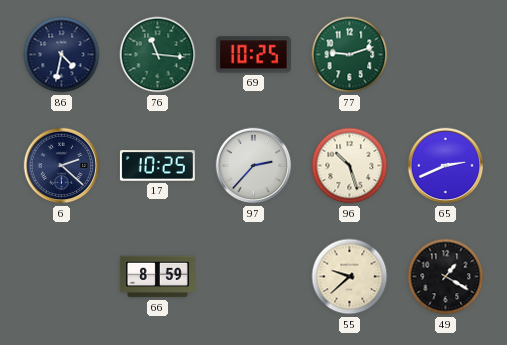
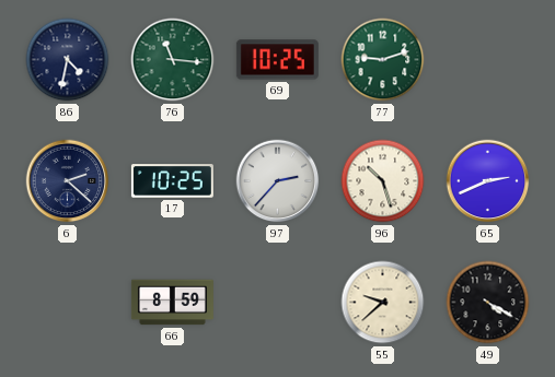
49: 1:20 -> 4:20
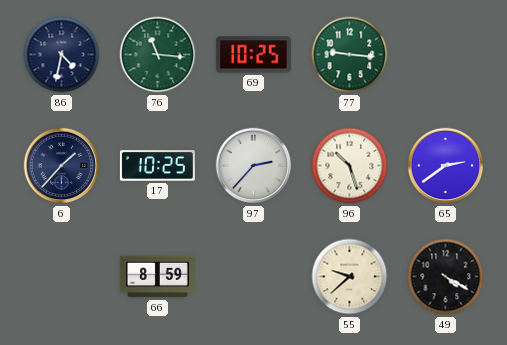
77: 9:12 -> 9:16
6: 2:22 -> 1:37
65: 2:41 -> 2:39
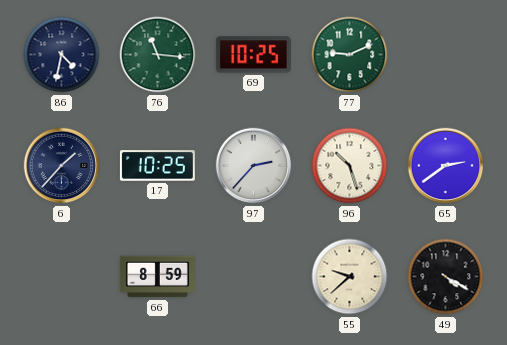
77: 9:16 -> 9:11
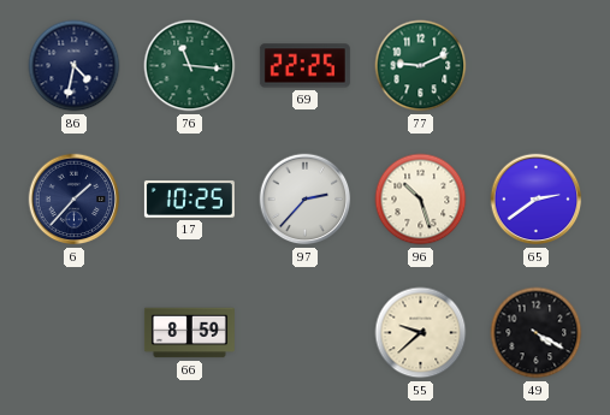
69: 10:25 -> 22:25
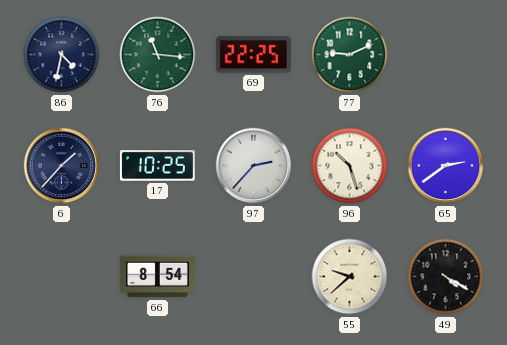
66: 8:59 -> 8:54
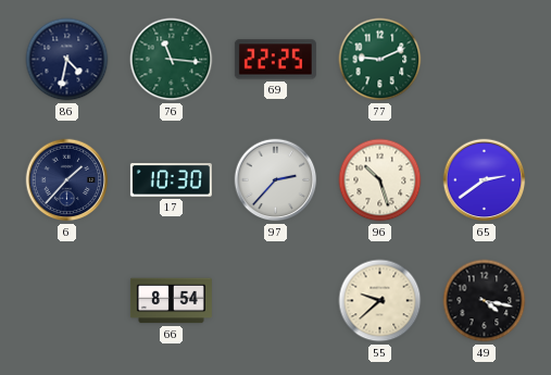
17: 10:25 -> 10:30
49: 4:20 -> 4:17
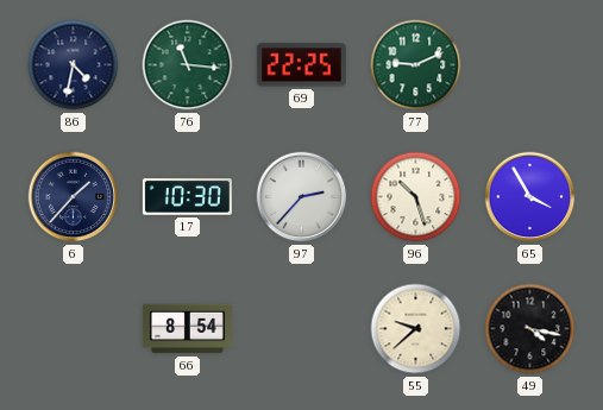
65: 2:39 -> 3:55
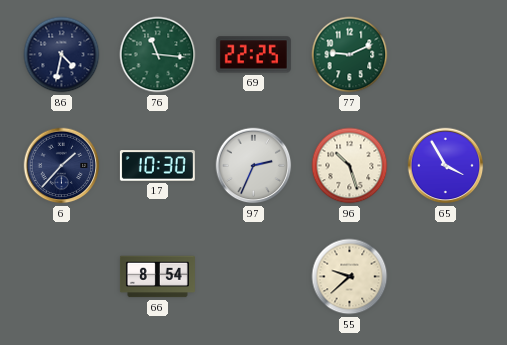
97: 2:37 -> 2:34
49: 4:17 -> none
